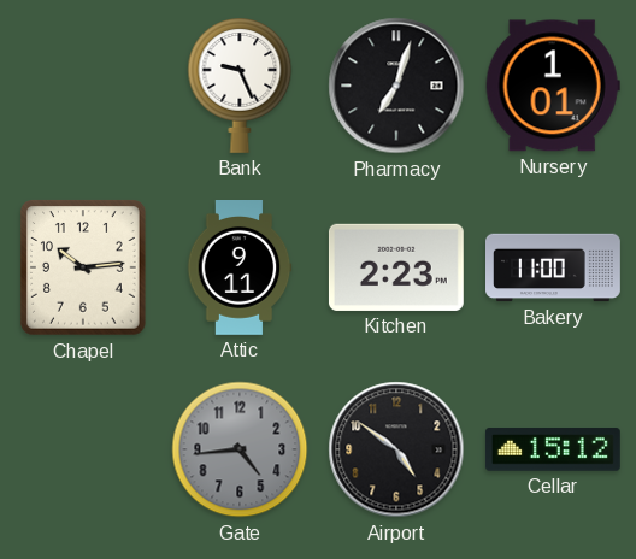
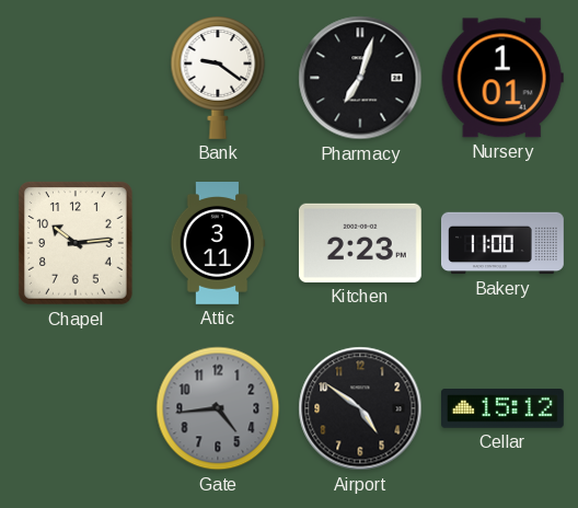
Bank: 9:26 -> 9:21
Attic: 9:11 -> 3:11
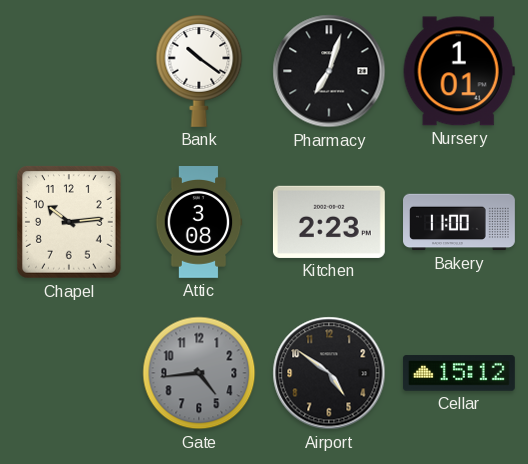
Bank: 9:21 -> 10:21
Attic: 3:11 -> 3:08
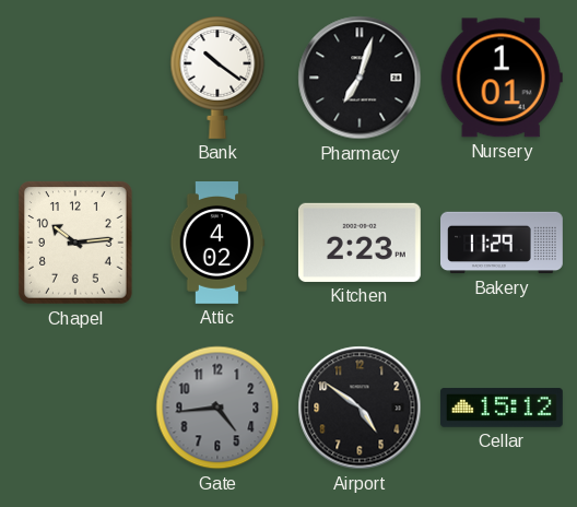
Attic: 3:08 -> 4:02
Bakery: 11:00 -> 11:29
